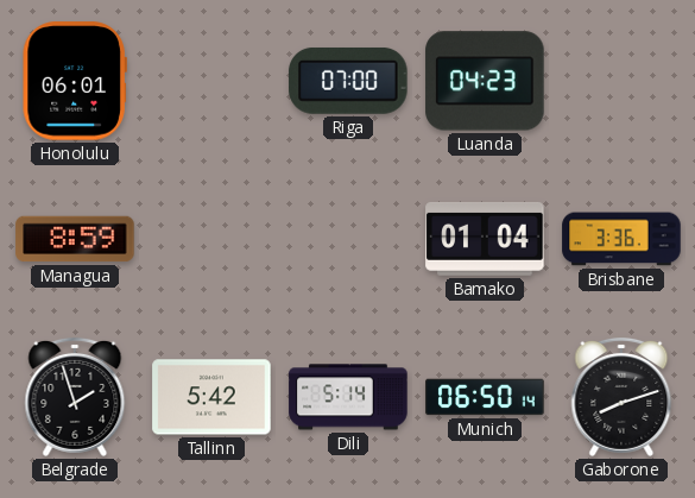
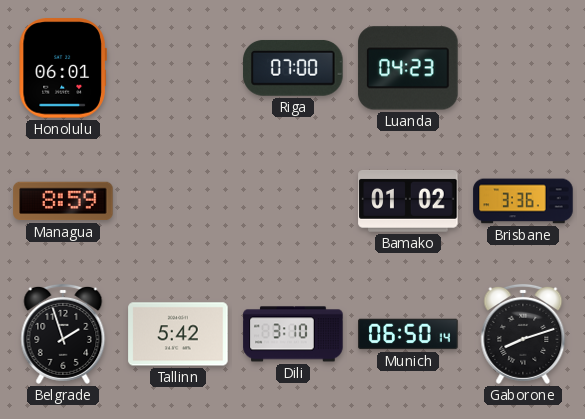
Bamako: 01:04 -> 01:02
Dili: 5:14 -> 3:10
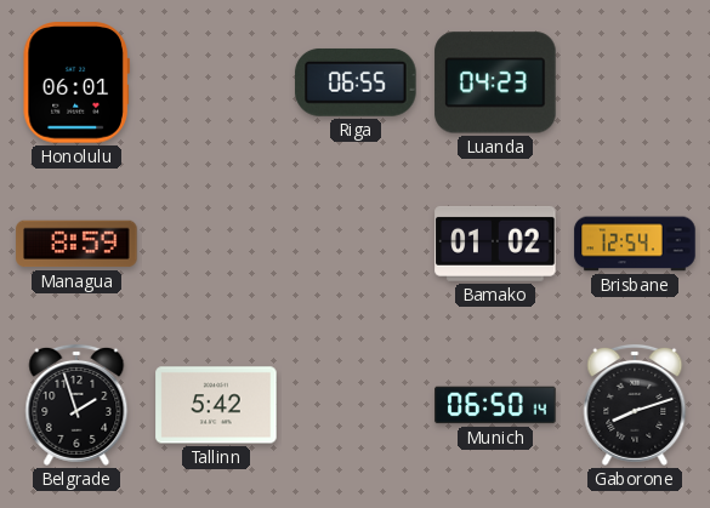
Riga: 07:00 -> 06:55
Brisbane: 3:36 -> 12:54
Dili: 3:10 -> none
